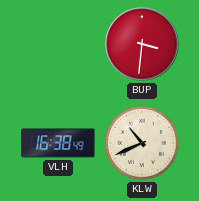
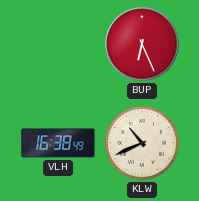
BUP: 3:31 -> 6:26
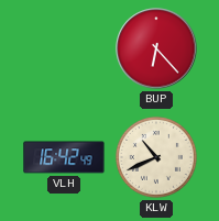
BUP: 6:26 -> 6:23
VLH: 16:38 -> 16:42
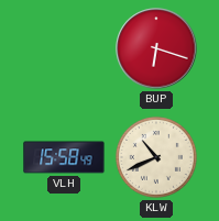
BUP: 6:23 -> 6:18
VLH: 16:42 -> 15:58
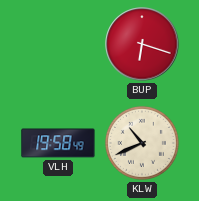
VLH: 15:58 -> 19:58
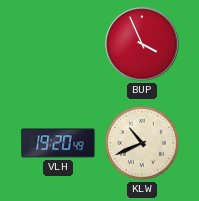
BUP: 6:18 -> 3:56
VLH: 19:58 -> 19:20
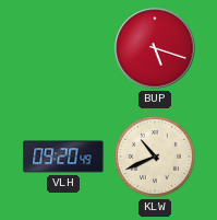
BUP: 3:56 -> 5:18
VLH: 19:20 -> 09:20
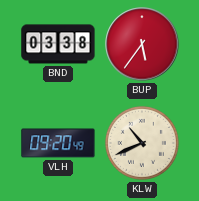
BND: none -> 03:38
BUP: 5:18 -> 5:36
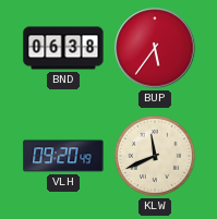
BND: 03:38 -> 06:38
KLW: 10:41 -> 11:41
